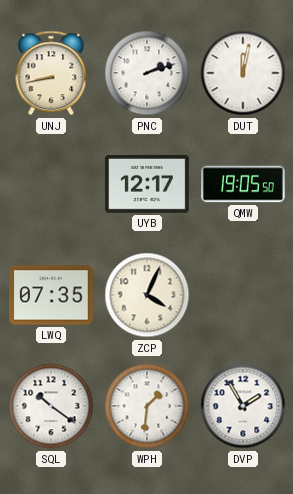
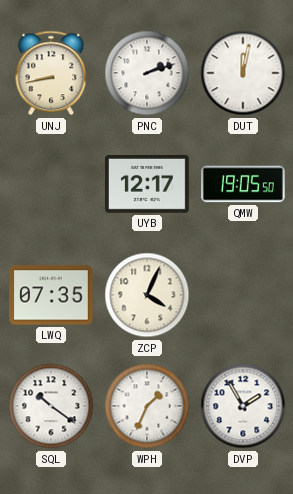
WPH: 1:31 -> 1:34
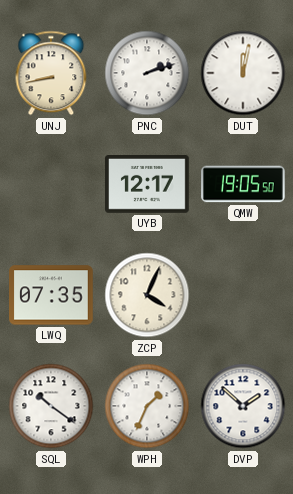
DVP: 1:55 -> 1:52
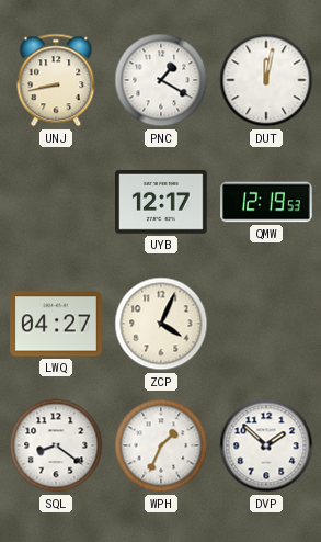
PNC: 2:12 -> 1:20
QMW: 19:05 -> 12:19
LWQ: 07:35 -> 04:27
SQL: 10:21 -> 8:21
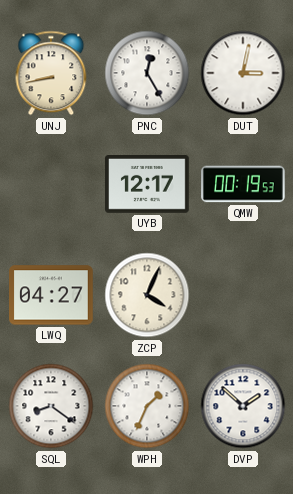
PNC: 1:20 -> 12:25
DUT: 12:02 -> 3:02
QMW: 12:19 -> 00:19
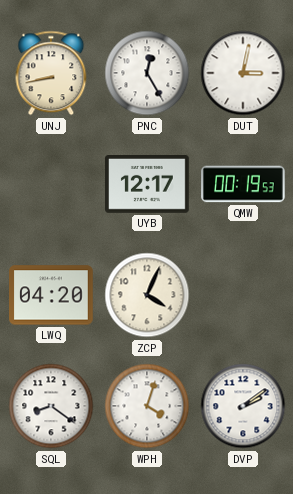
LWQ: 04:27 -> 04:20
WPH: 1:34 -> 4:03
DVP: 1:52 -> 2:09
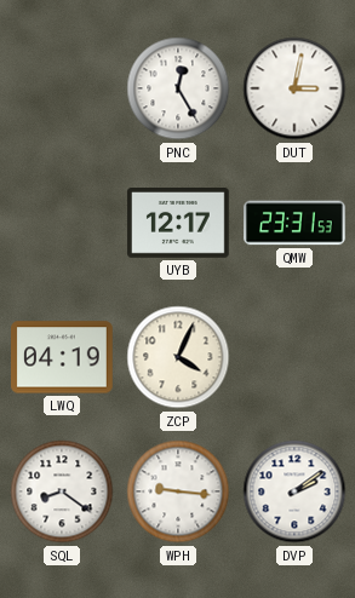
UNJ: 8:43 -> none
QMW: 00:19 -> 23:31
LWQ: 04:20 -> 04:19
WPH: 4:03 -> 9:16
